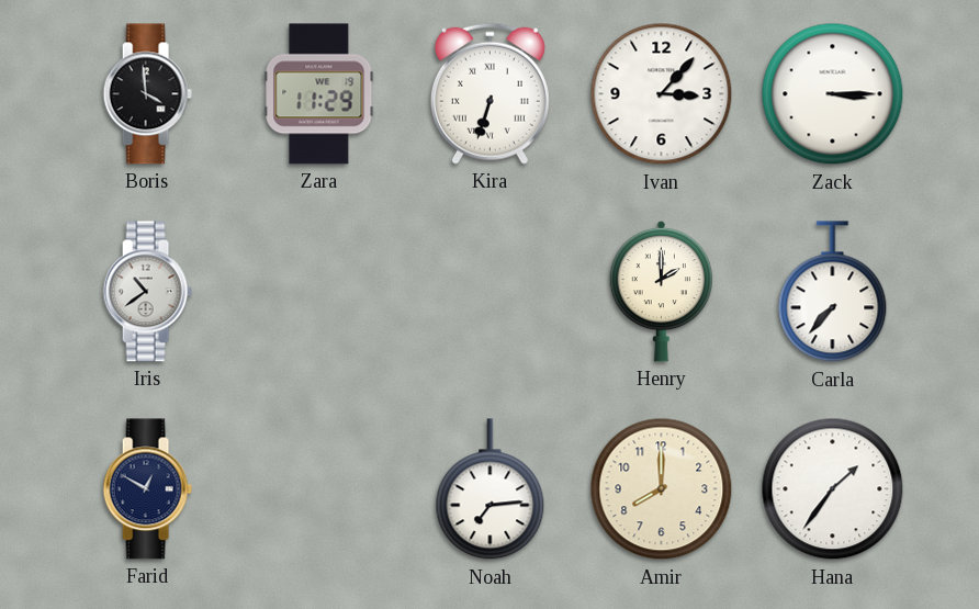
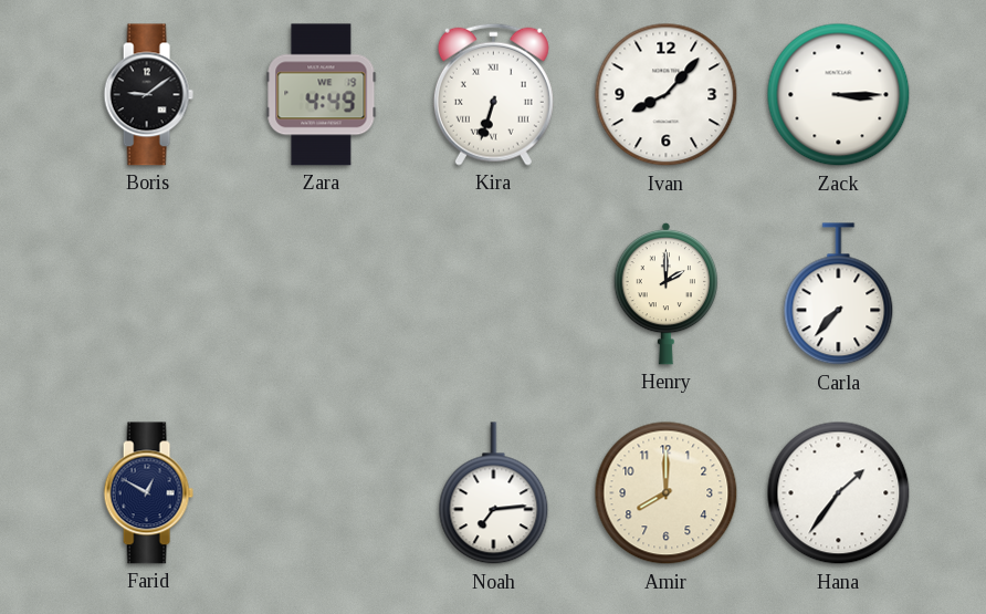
Boris: 3:59 -> 9:09
Zara: 11:29 -> 4:49
Ivan: 3:07 -> 8:07
Iris: 10:39 -> none
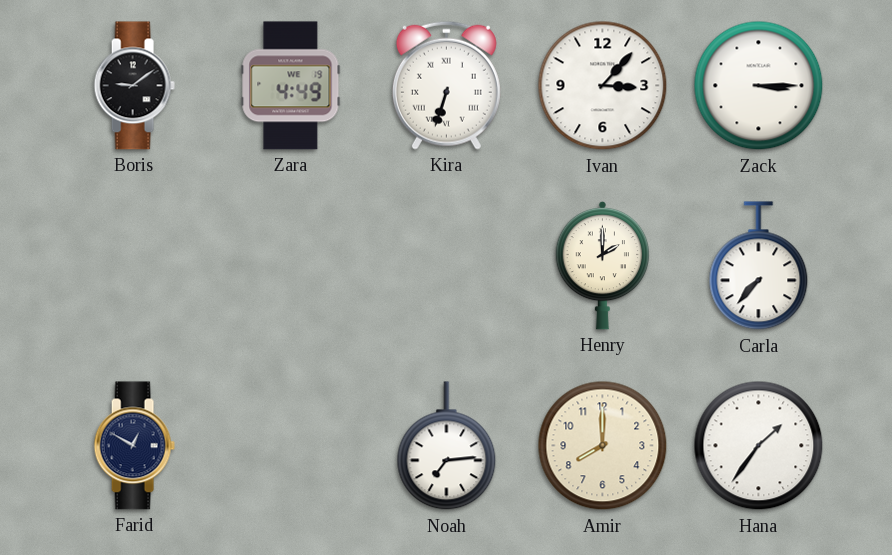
Ivan: 8:07 -> 3:07
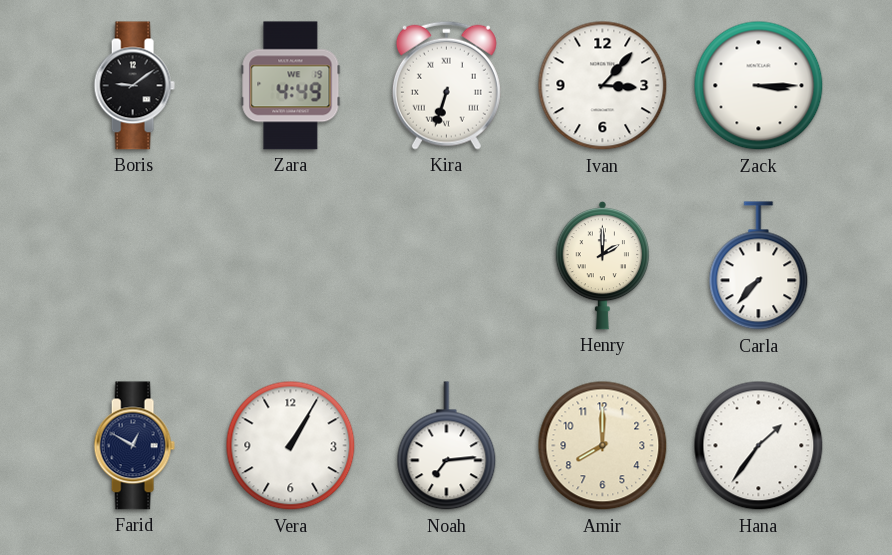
Vera: none -> 1:05
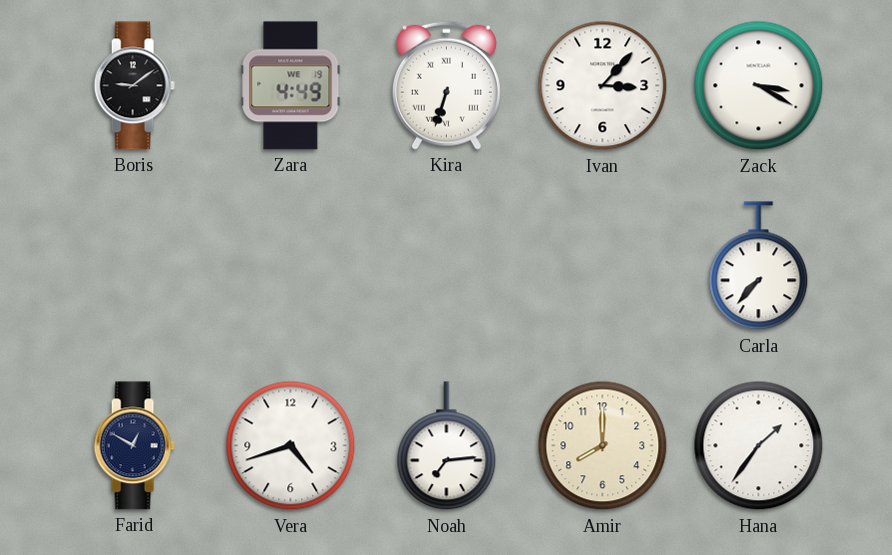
Zack: 3:15 -> 3:20
Henry: 2:00 -> none
Vera: 1:05 -> 4:42
